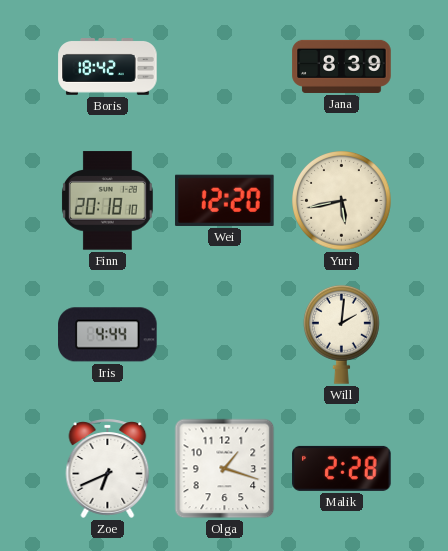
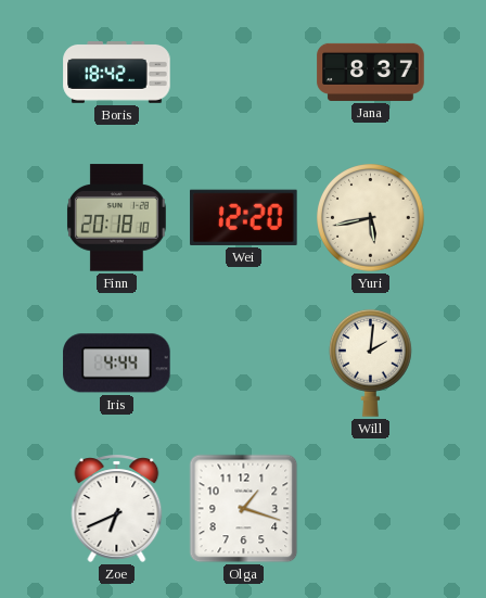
Jana: 8:39 -> 8:37
Malik: 2:28 -> none
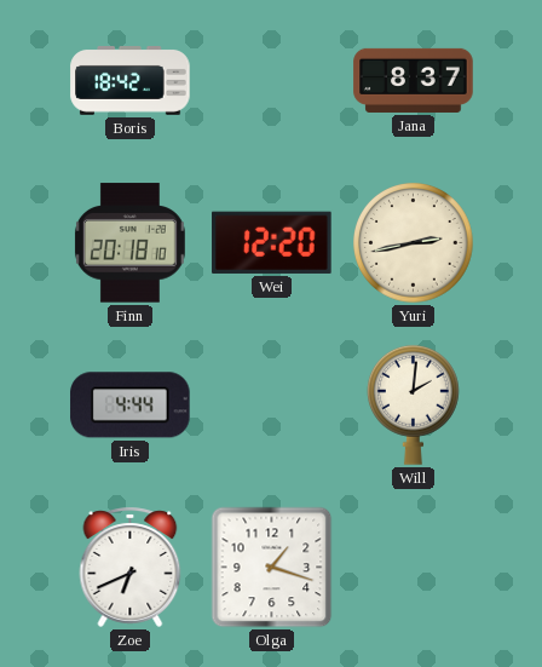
Yuri: 5:43 -> 2:43
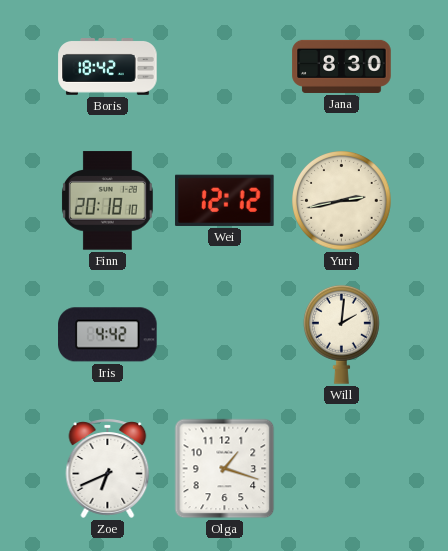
Jana: 8:37 -> 8:30
Wei: 12:20 -> 12:12
Iris: 4:44 -> 4:42
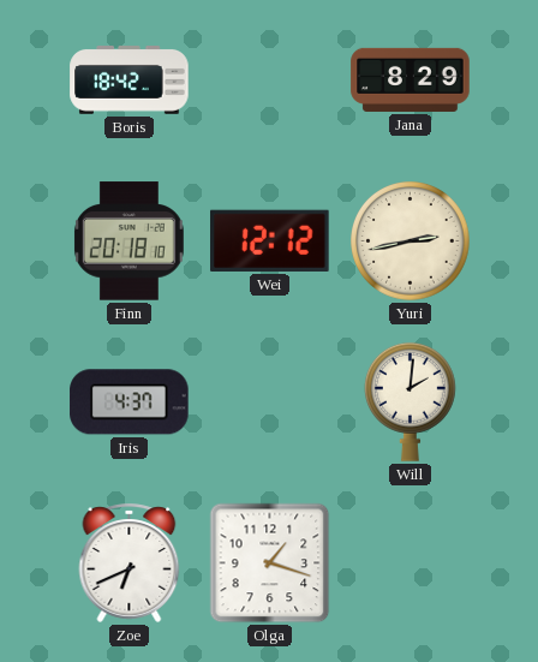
Jana: 8:30 -> 8:29
Iris: 4:42 -> 4:37
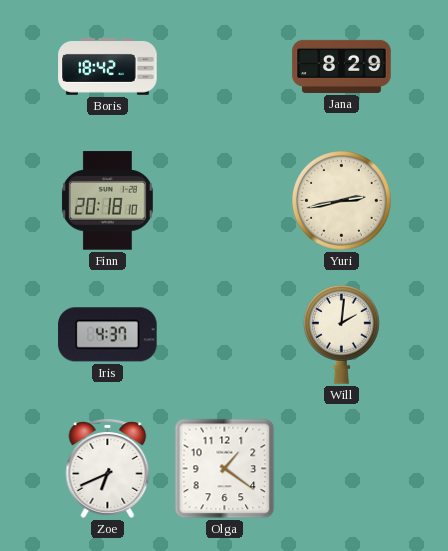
Wei: 12:12 -> none
Olga: 1:18 -> 1:21
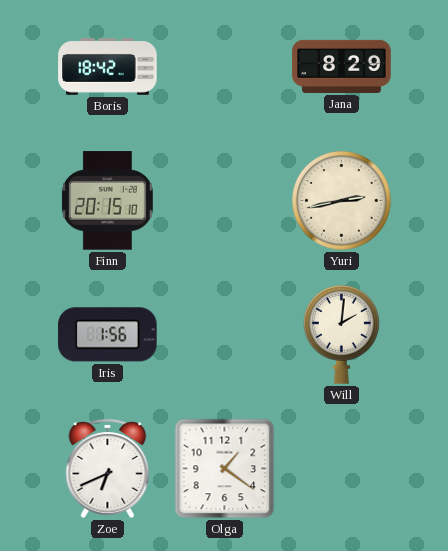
Finn: 20:18 -> 20:15
Iris: 4:37 -> 1:56
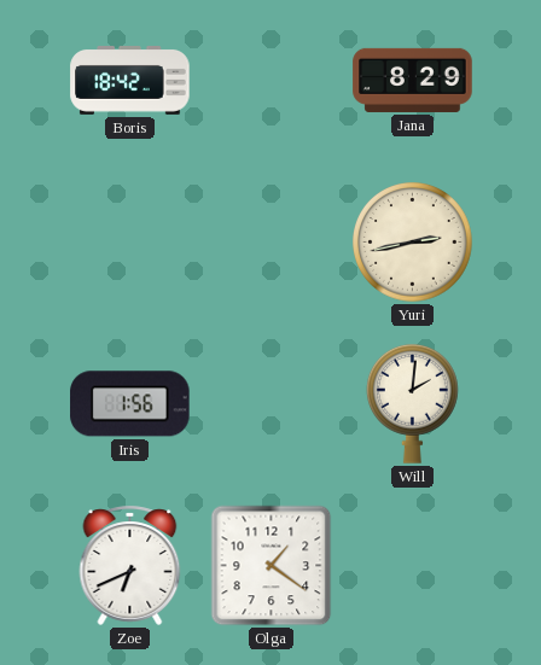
Finn: 20:15 -> none
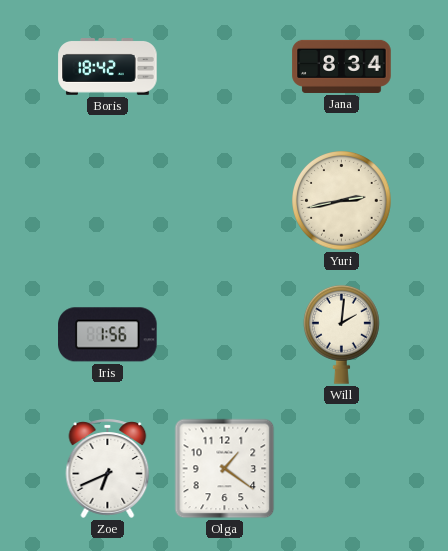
Jana: 8:29 -> 8:34
